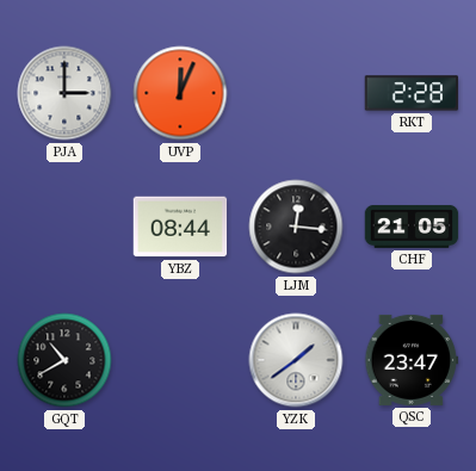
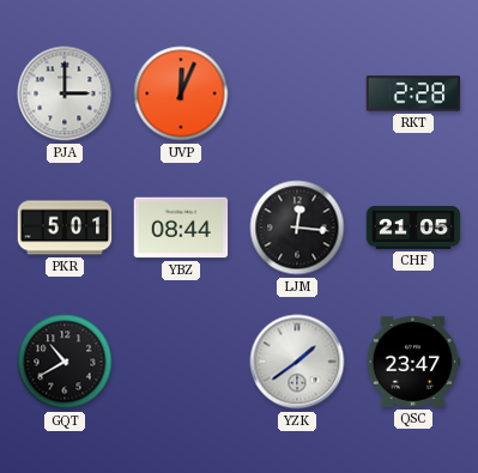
PKR: none -> 5:01
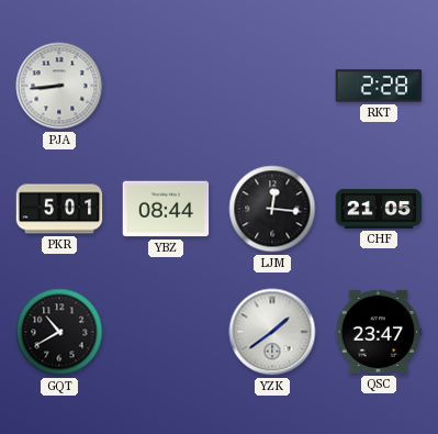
PJA: 3:00 -> 8:44
UVP: 12:04 -> none
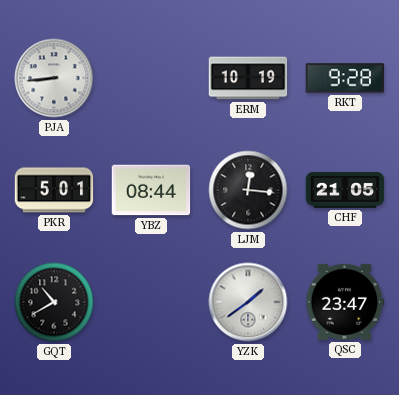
ERM: none -> 10:19
RKT: 2:28 -> 9:28
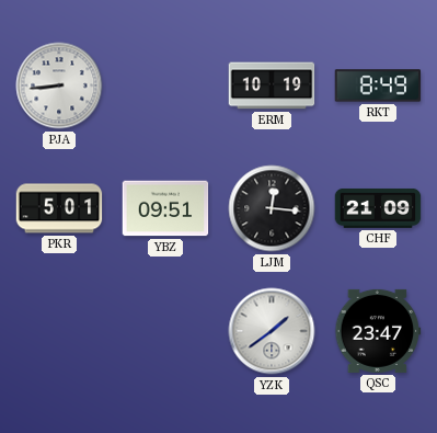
RKT: 9:28 -> 8:49
YBZ: 08:44 -> 09:51
CHF: 21:05 -> 21:09
GQT: 10:40 -> none
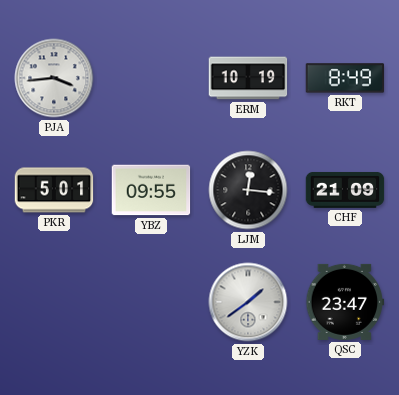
PJA: 8:44 -> 3:44
YBZ: 09:51 -> 09:55
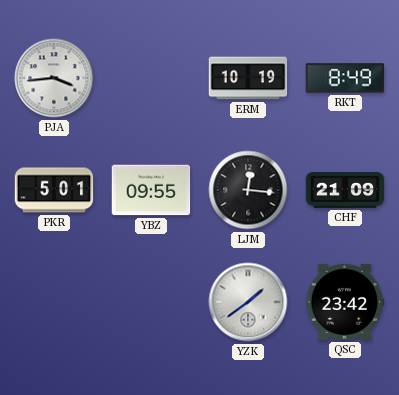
QSC: 23:47 -> 23:42
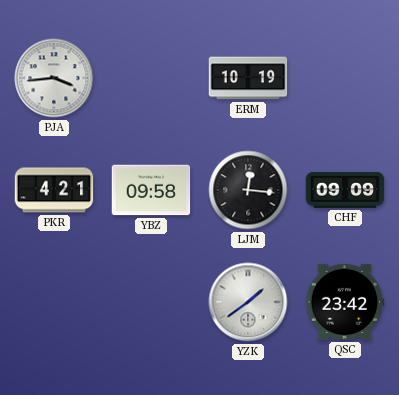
RKT: 8:49 -> none
PKR: 5:01 -> 4:21
YBZ: 09:55 -> 09:58
CHF: 21:09 -> 09:09
